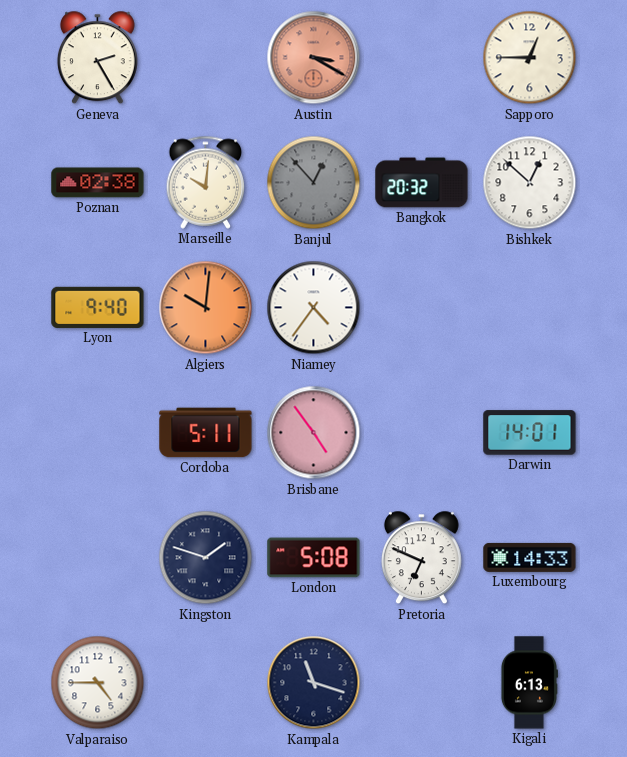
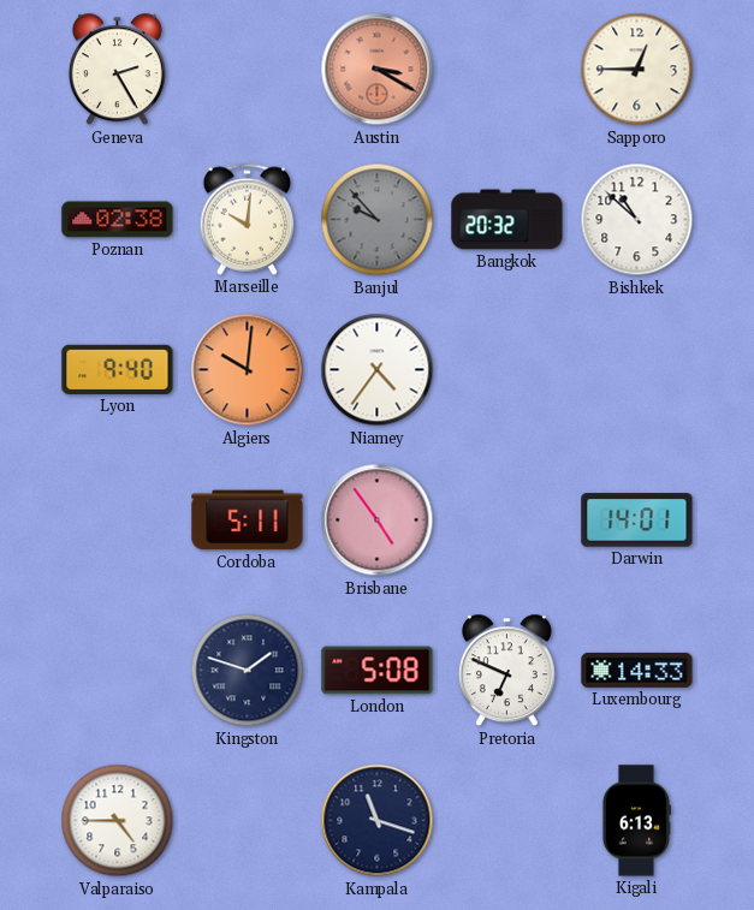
Banjul: 12:53 -> 9:53
Bishkek: 12:52 -> 10:52
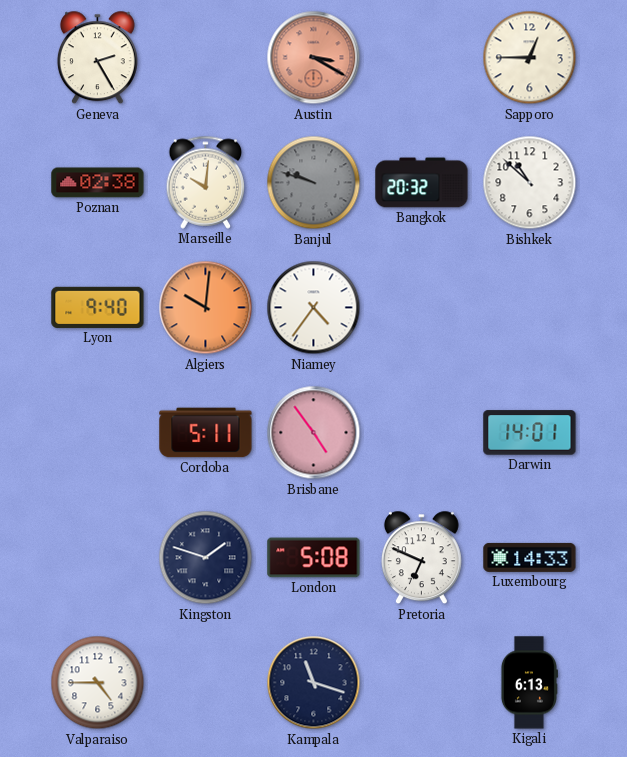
Banjul: 9:53 -> 9:48
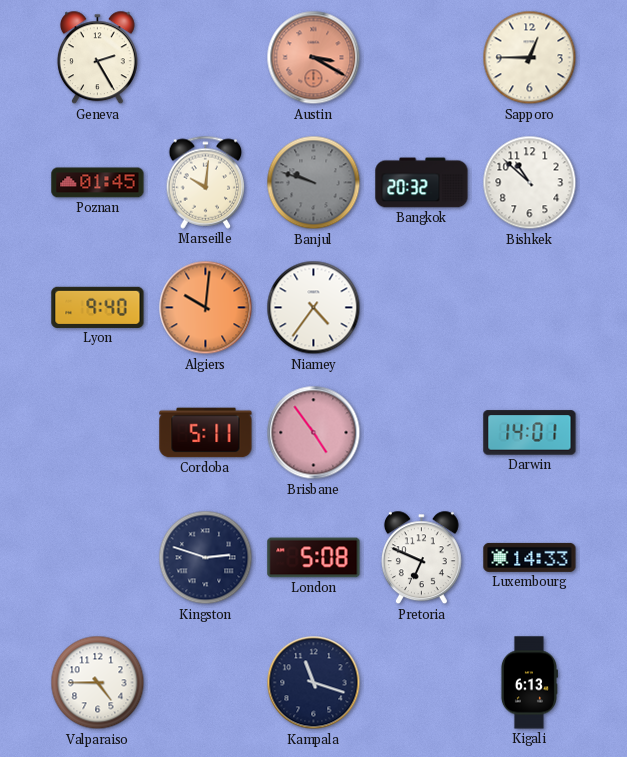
Poznan: 02:38 -> 01:45
Kingston: 1:48 -> 2:48
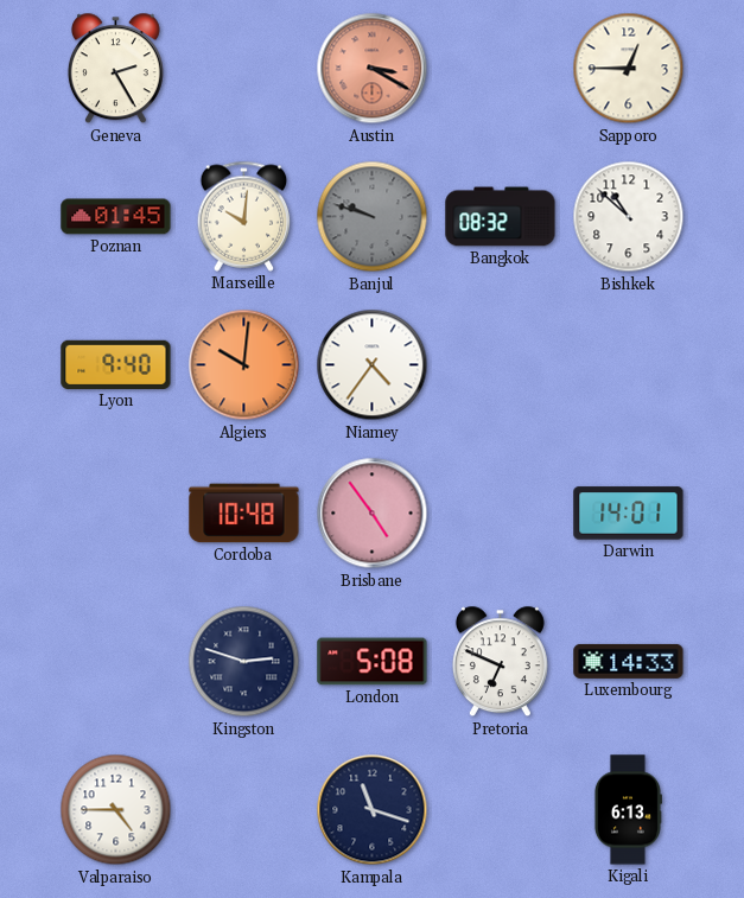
Bangkok: 20:32 -> 08:32
Cordoba: 5:11 -> 10:48
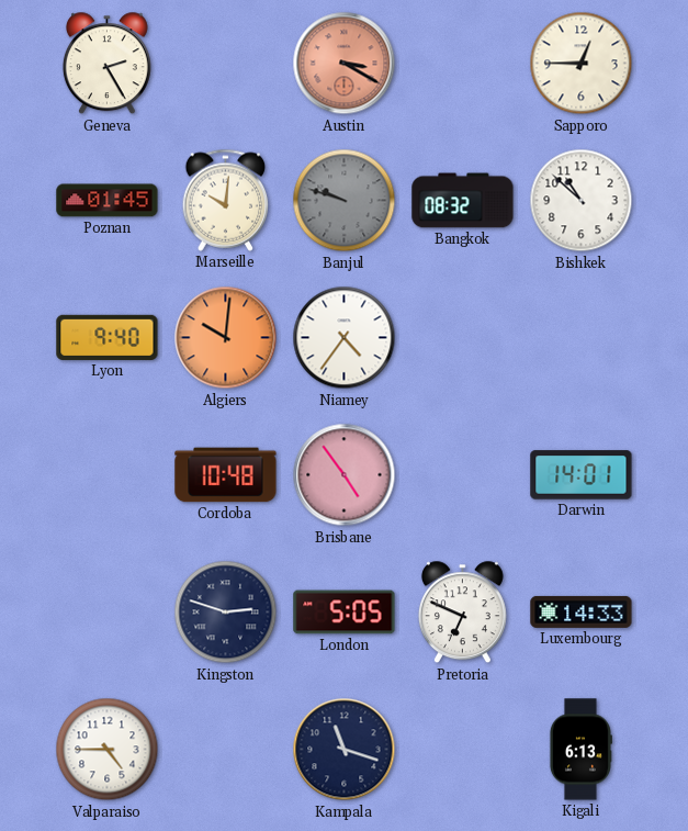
London: 5:08 -> 5:05
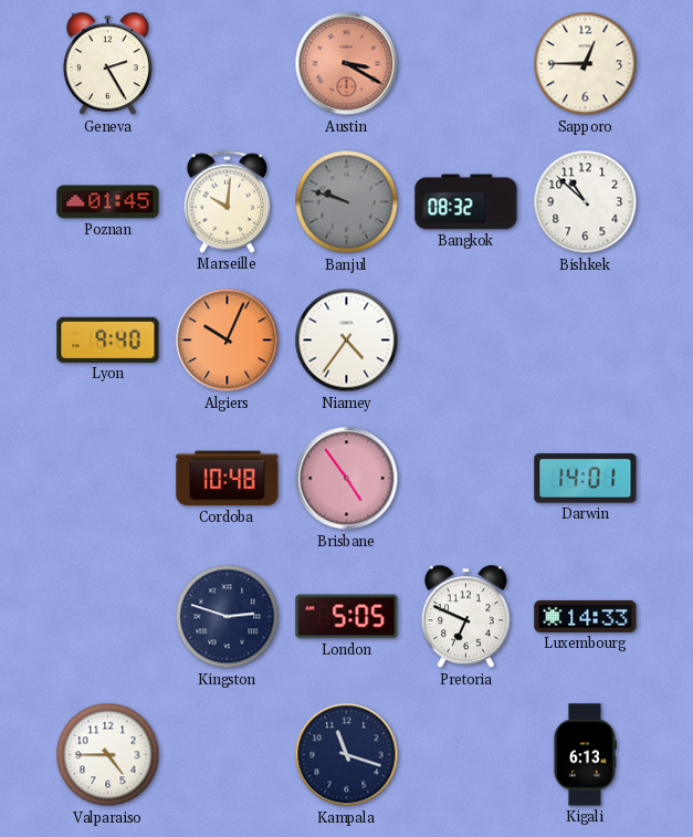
Algiers: 10:01 -> 10:04
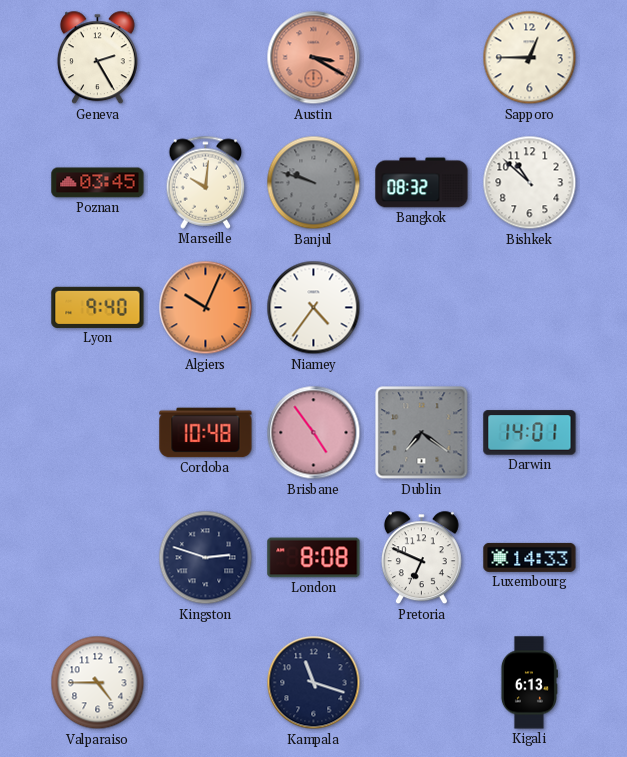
Poznan: 01:45 -> 03:45
Dublin: none -> 7:21
London: 5:05 -> 8:08
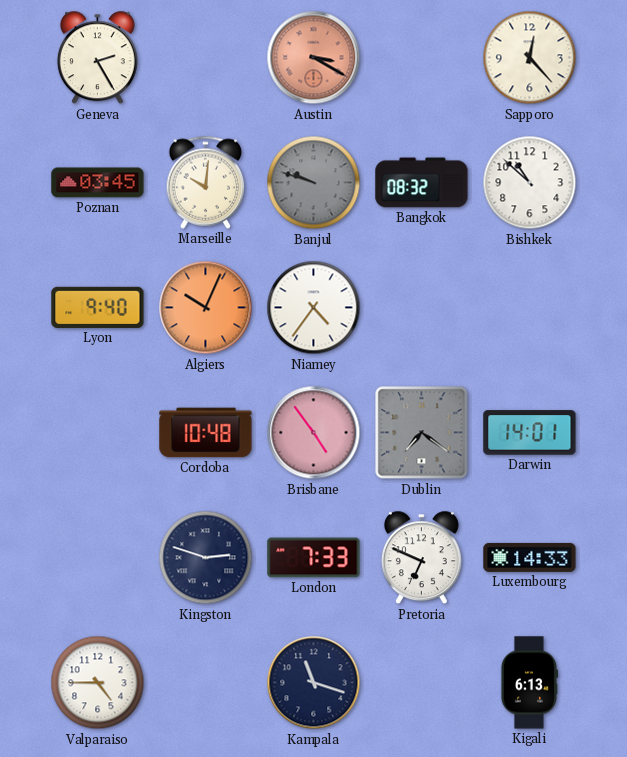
Sapporo: 12:45 -> 12:23
London: 8:08 -> 7:33
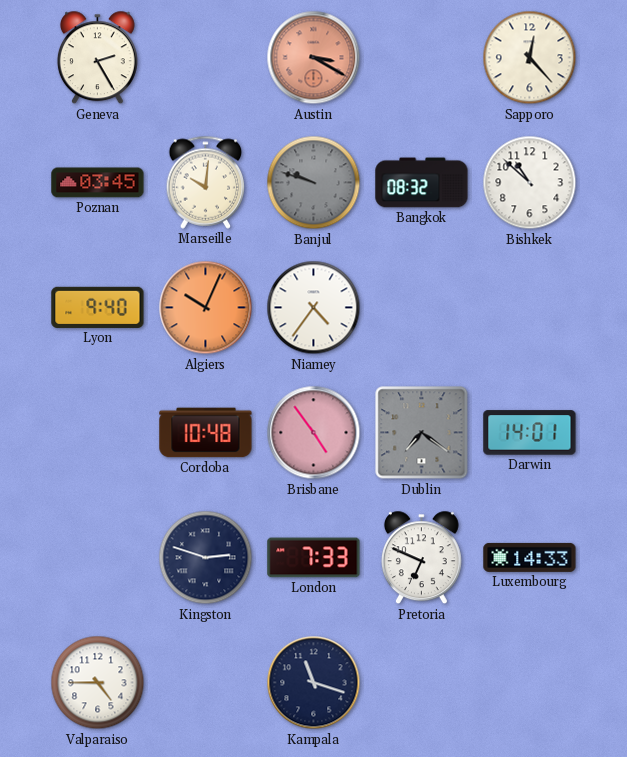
Kigali: 6:13 -> none
